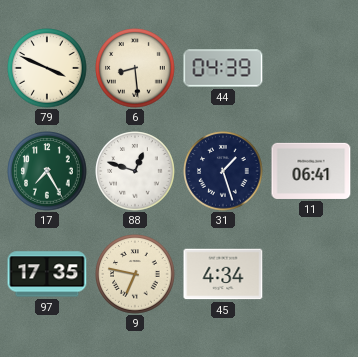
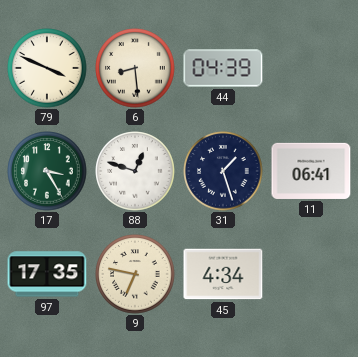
17: 7:25 -> 3:25
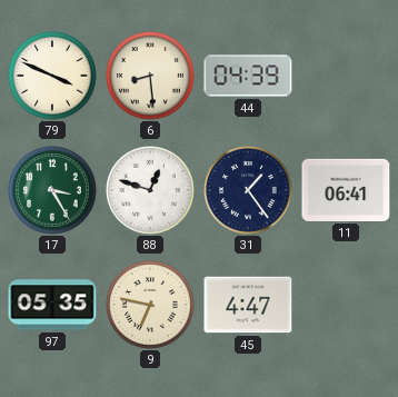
31: 1:27 -> 1:24
97: 17:35 -> 05:35
45: 4:34 -> 4:47
